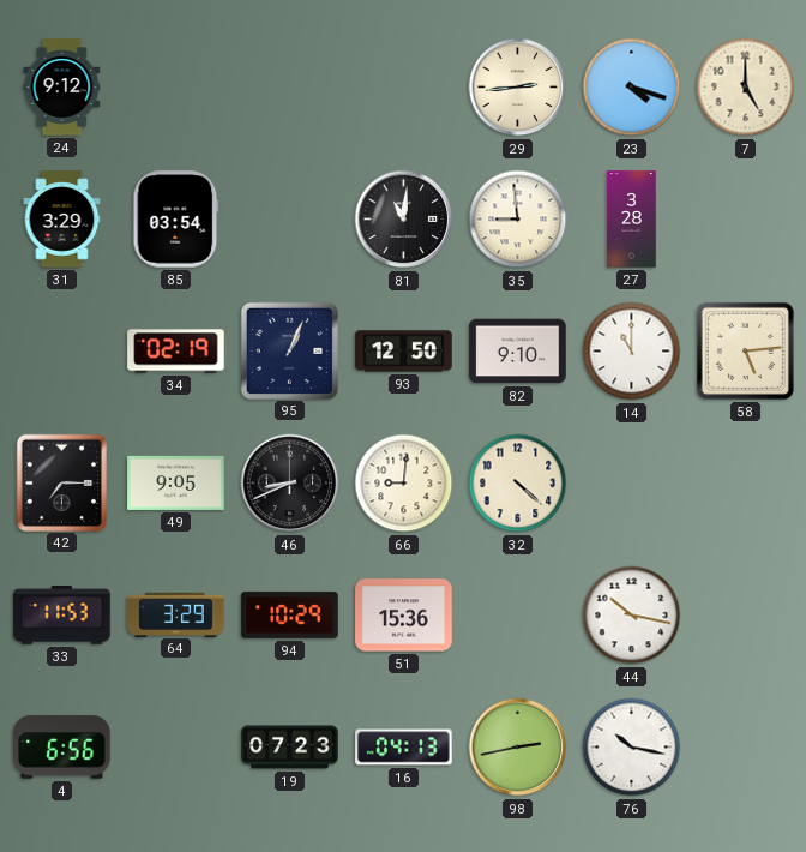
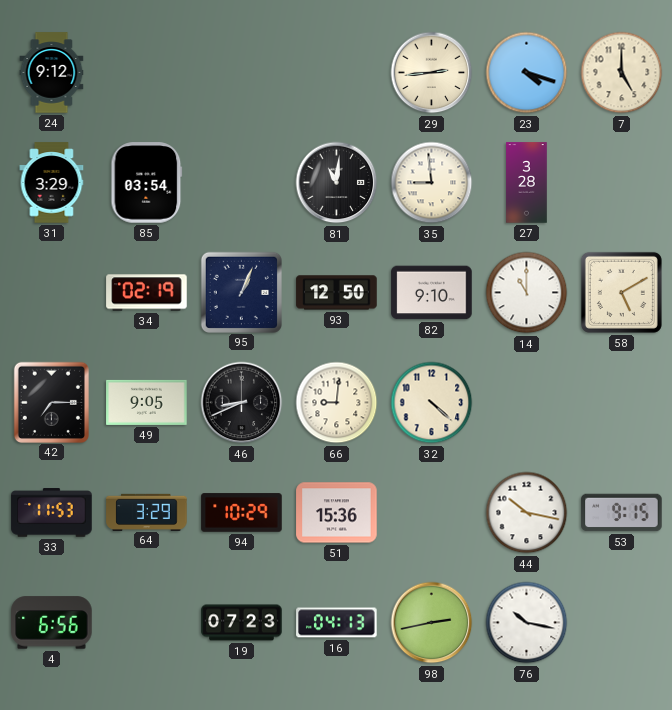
58: 5:14 -> 5:10
53: none -> 9:15
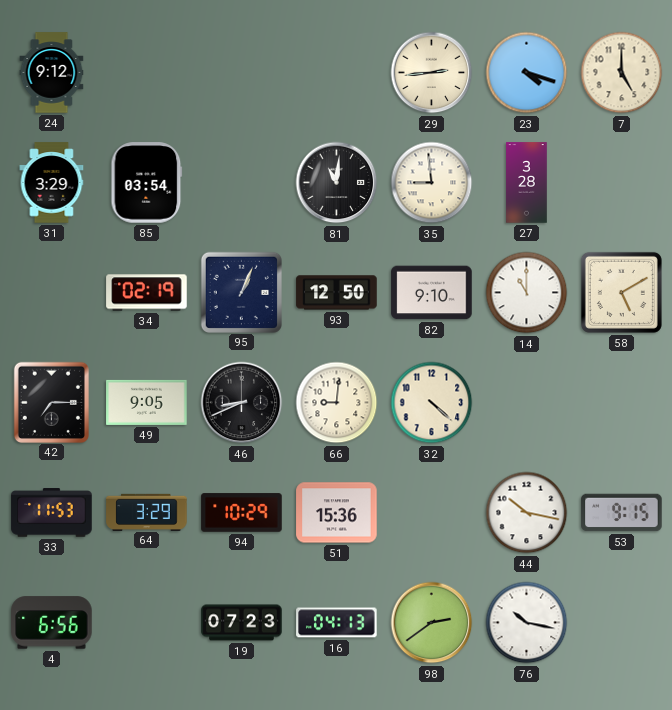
98: 2:43 -> 2:39
